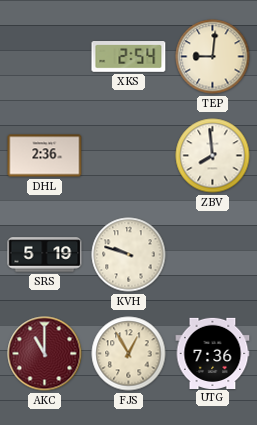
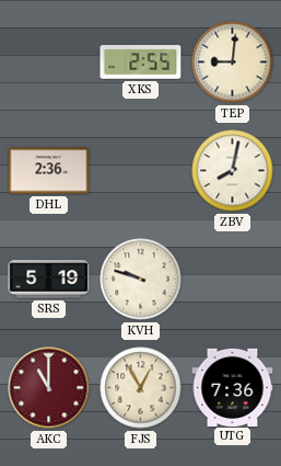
XKS: 2:54 -> 2:55
ZBV: 7:59 -> 8:02
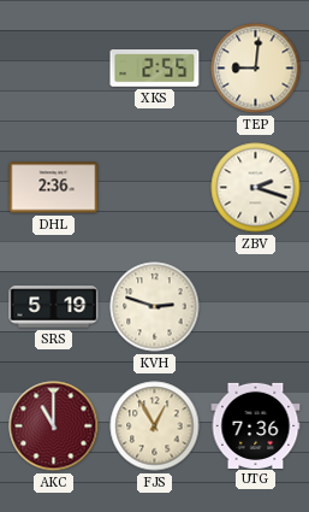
ZBV: 8:02 -> 2:18
KVH: 9:48 -> 2:48
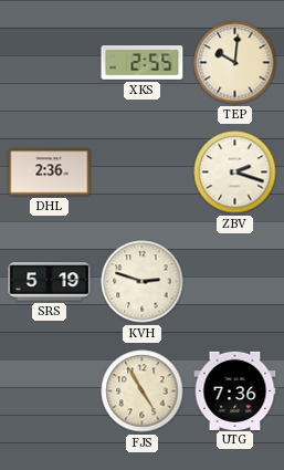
TEP: 9:01 -> 10:01
AKC: 11:00 -> none
FJS: 12:55 -> 4:55
